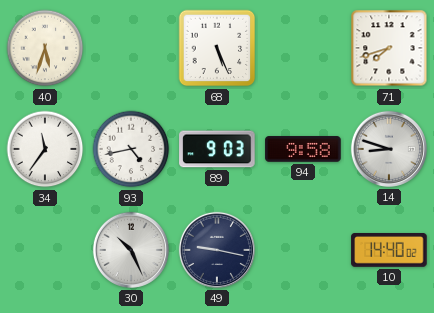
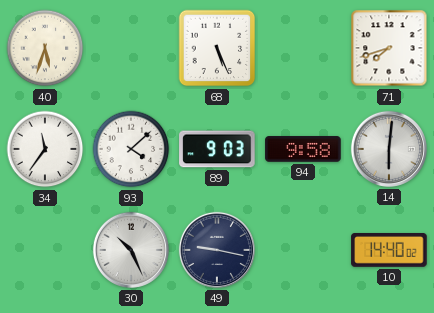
93: 4:43 -> 4:08
14: 8:48 -> 6:01
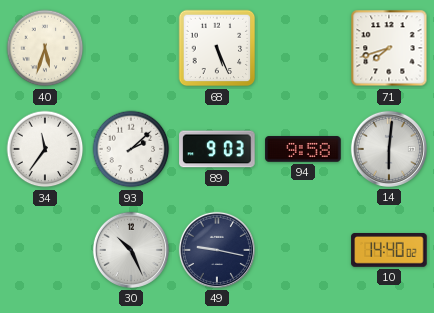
93: 4:08 -> 2:08
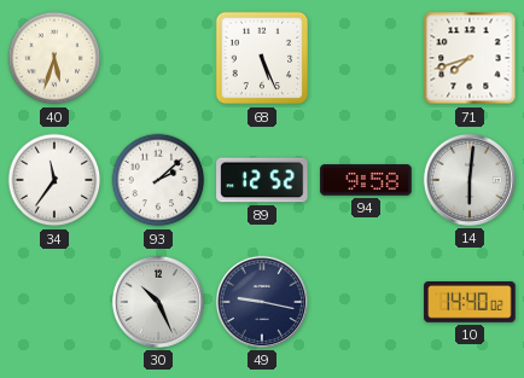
89: 9:03 -> 12:52
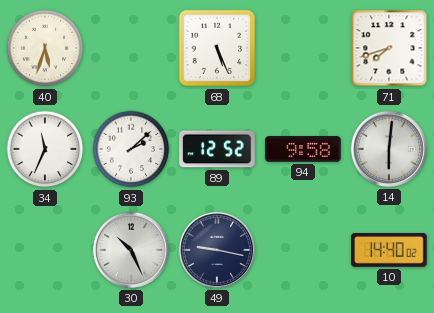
34: 11:36 -> 11:34
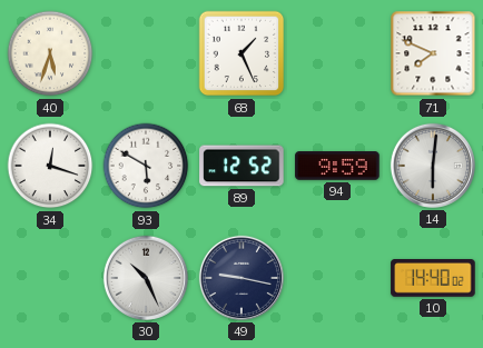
68: 5:26 -> 1:26
71: 7:42 -> 7:49
34: 11:34 -> 12:18
93: 2:08 -> 5:50
94: 9:58 -> 9:59
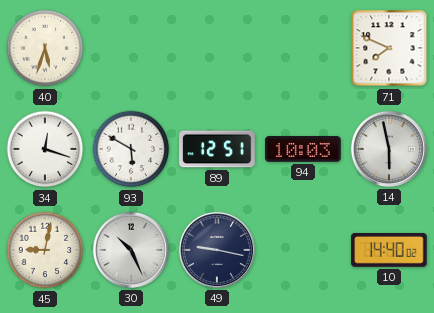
68: 1:26 -> none
89: 12:52 -> 12:51
94: 9:59 -> 10:03
14: 6:01 -> 5:58
45: none -> 9:02
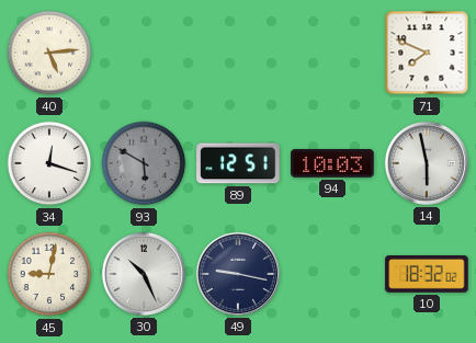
40: 5:33 -> 5:14
93 dial: white -> grey
10: 14:40 -> 18:32
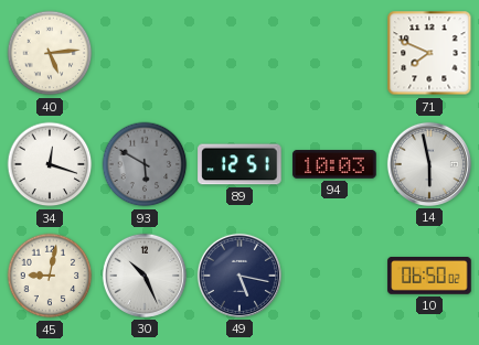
49: 9:17 -> 5:17
10: 18:32 -> 06:50
